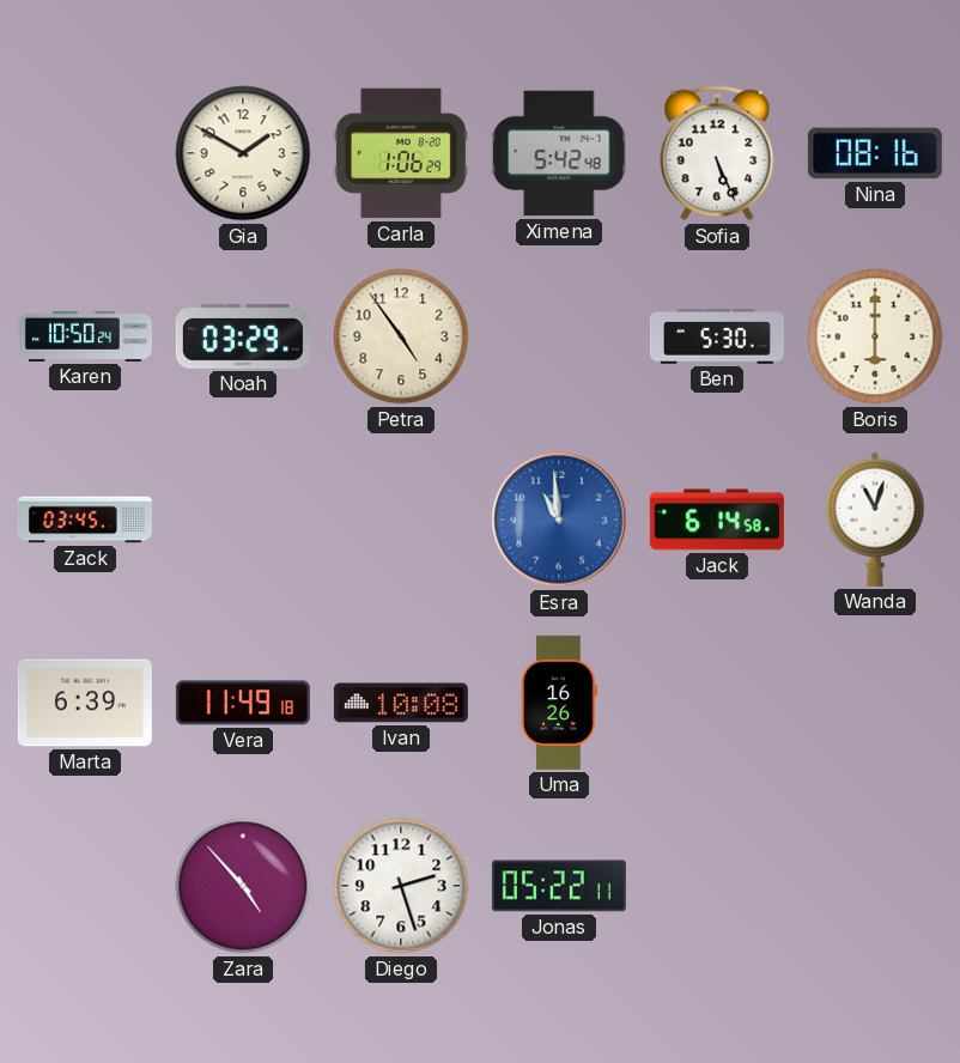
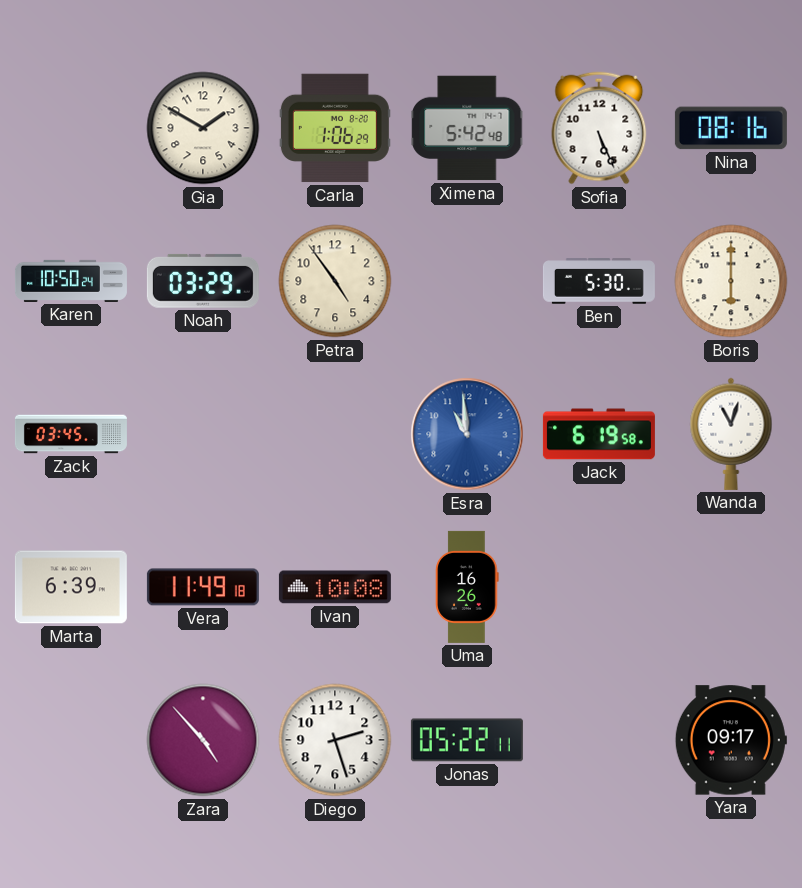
Jack: 6:14 -> 6:19
Yara: none -> 09:17
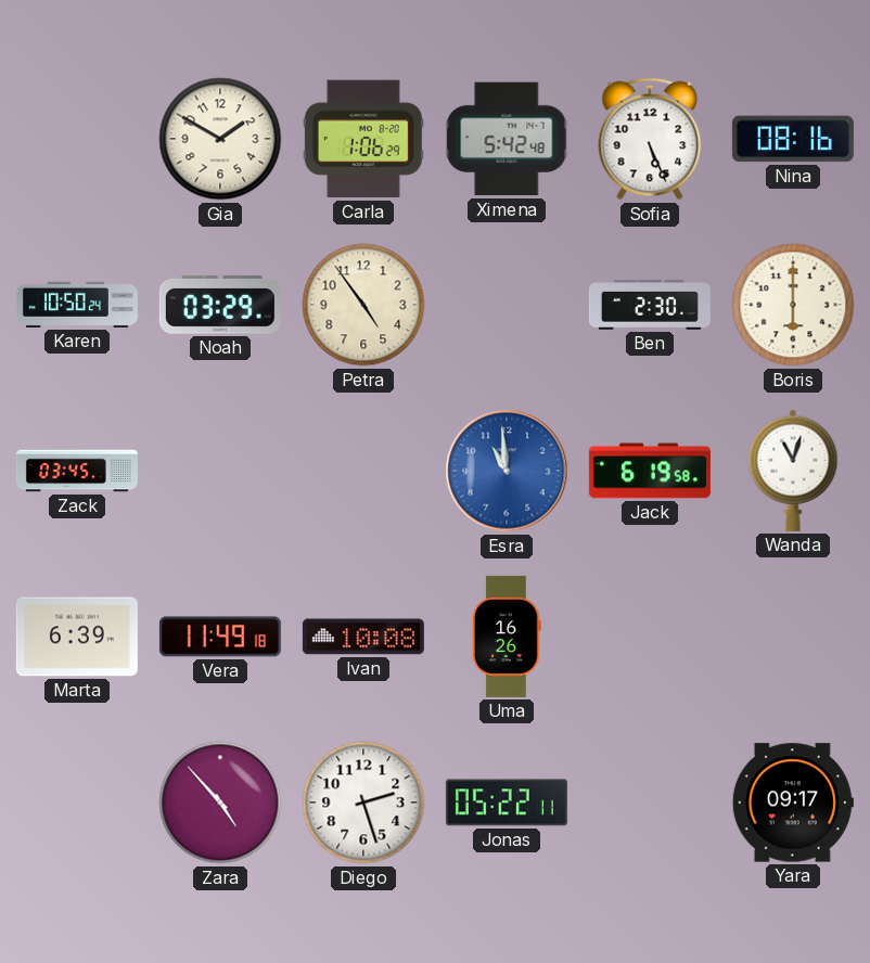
Ben: 5:30 -> 2:30
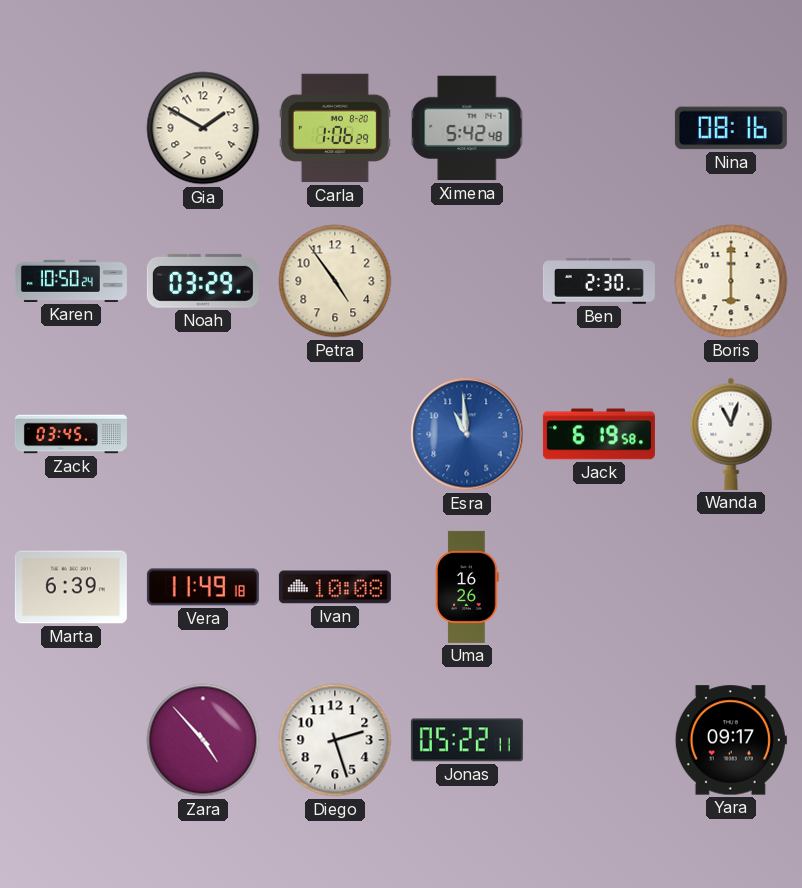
Sofia: 5:26 -> none
